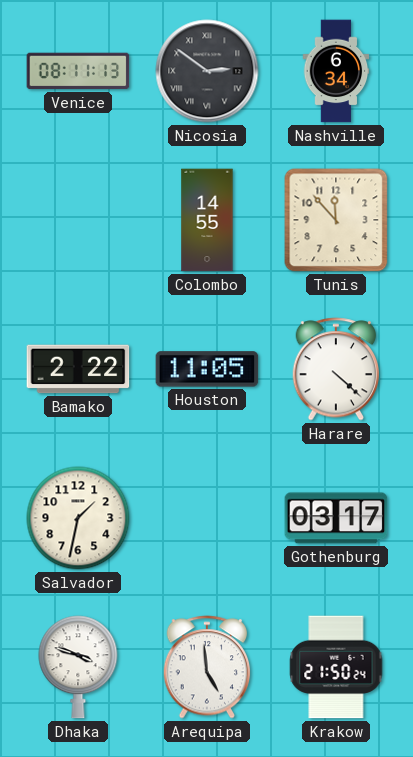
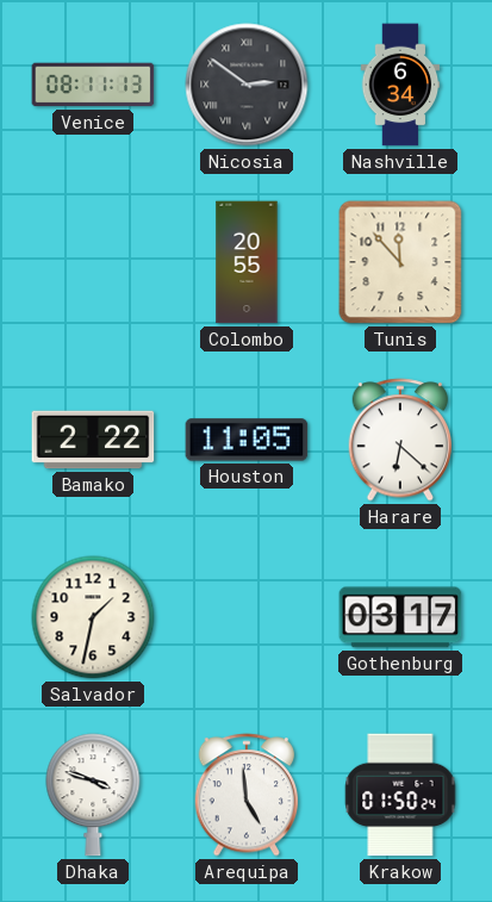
Colombo: 14:55 -> 20:55
Harare: 4:22 -> 6:22
Krakow: 21:50 -> 01:50
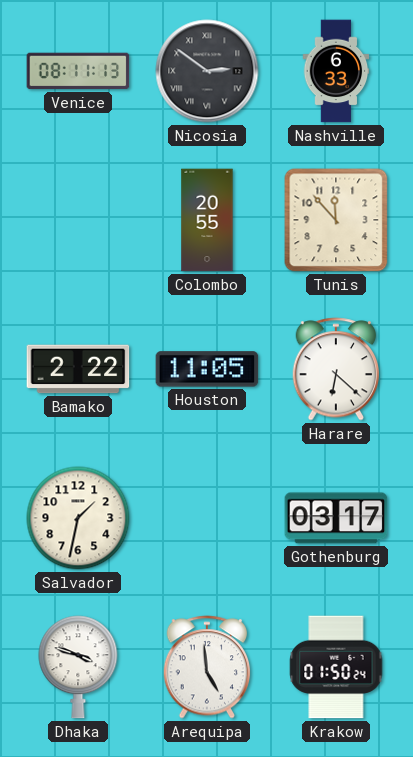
Nashville: 6:34 -> 6:33
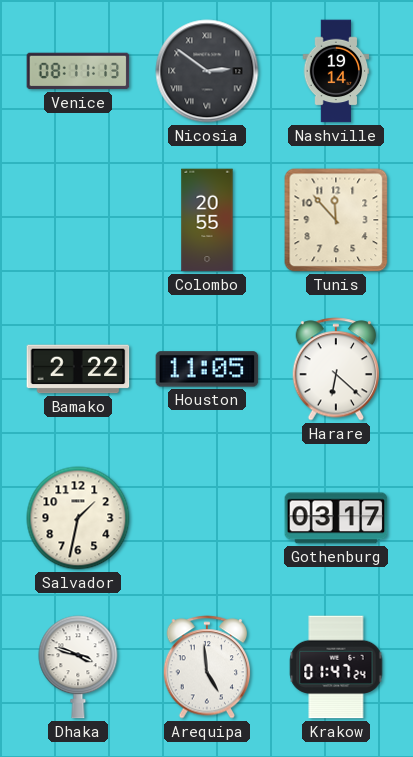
Nashville: 6:33 -> 19:14
Krakow: 01:50 -> 01:47
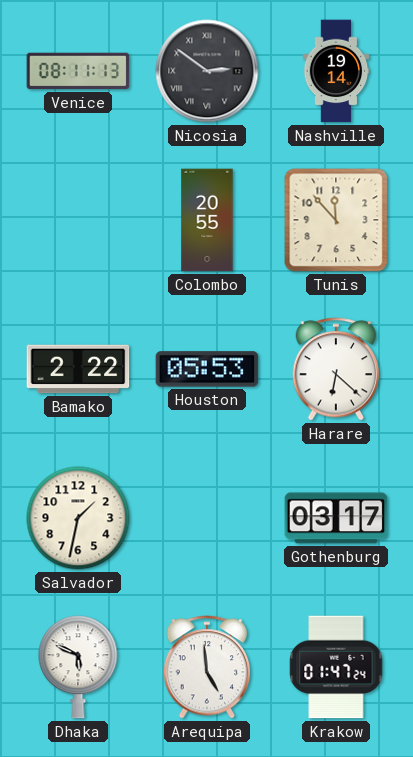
Houston: 11:05 -> 05:53
Dhaka: 3:48 -> 5:49
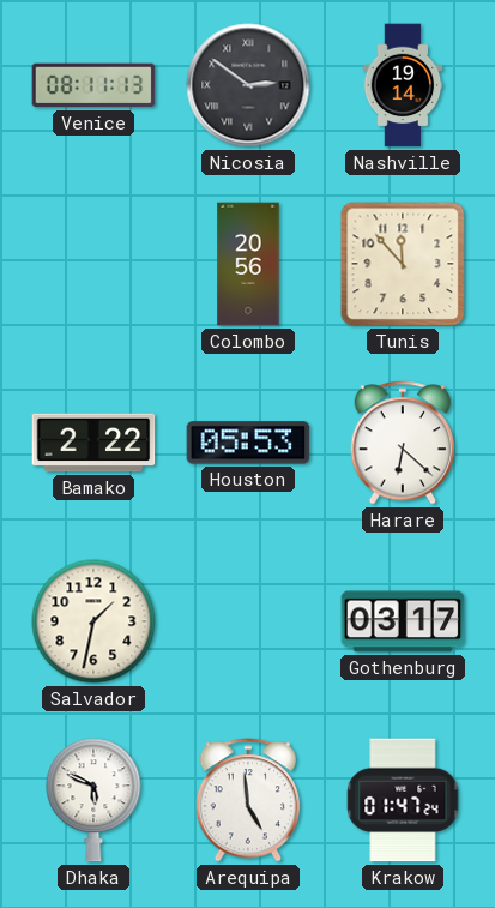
Colombo: 20:55 -> 20:56
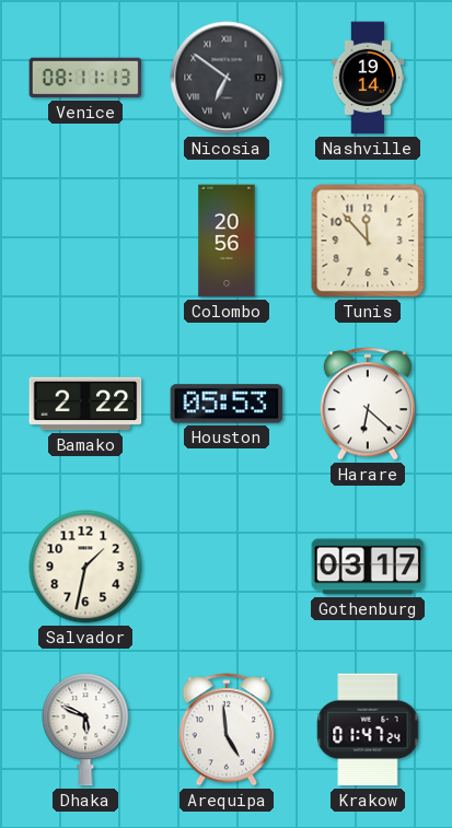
Nicosia: 2:51 -> 6:51
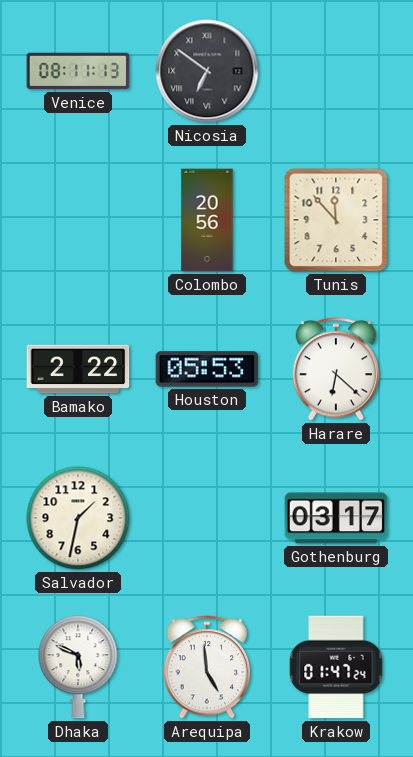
Nashville: 19:14 -> none
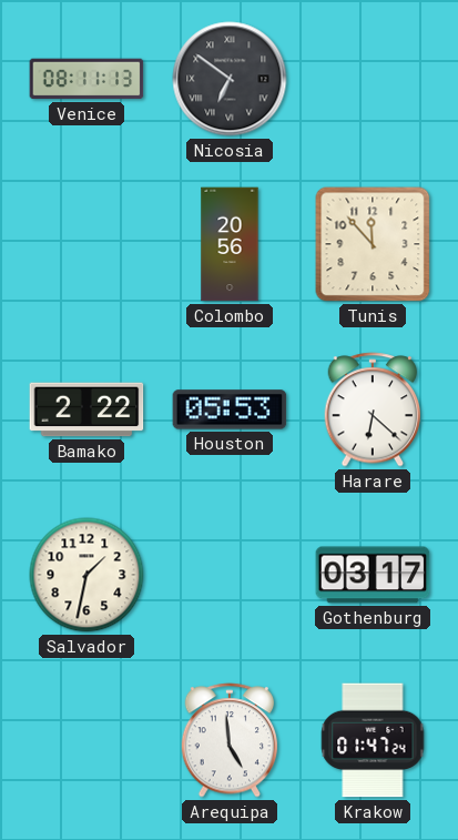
Dhaka: 5:49 -> none
